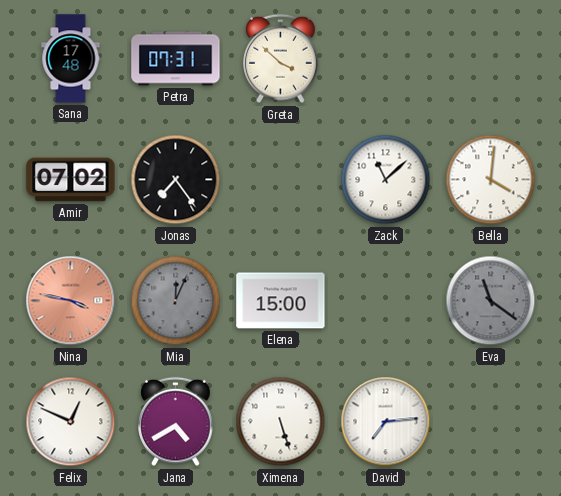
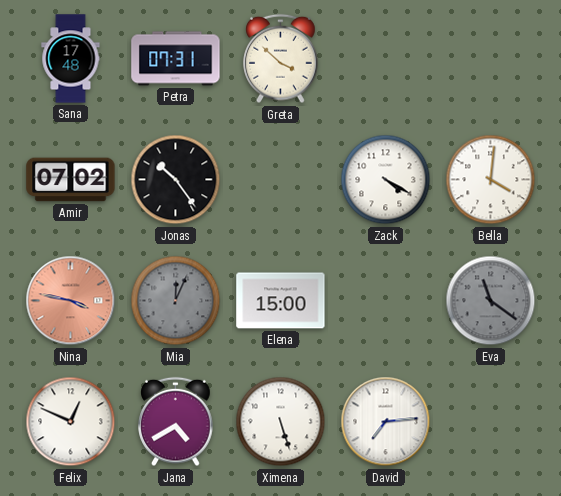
Jonas: 7:24 -> 10:24
Zack: 11:08 -> 4:20
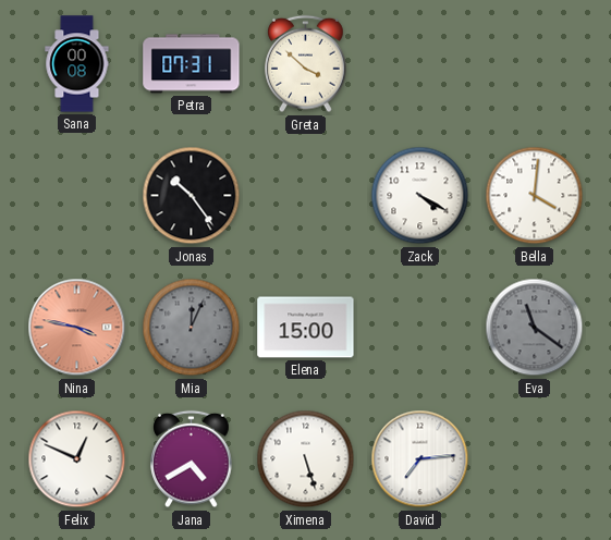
Sana: 17:48 -> 00:08
Amir: 07:02 -> none
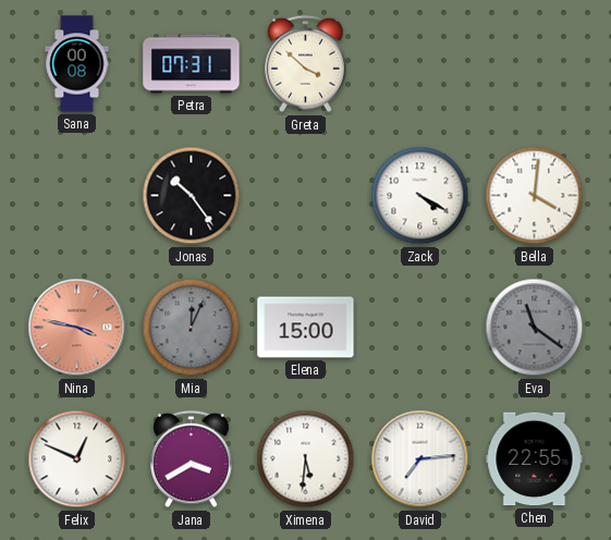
Jana: 4:40 -> 3:40
Ximena: 5:27 -> 5:31
Chen: none -> 22:55
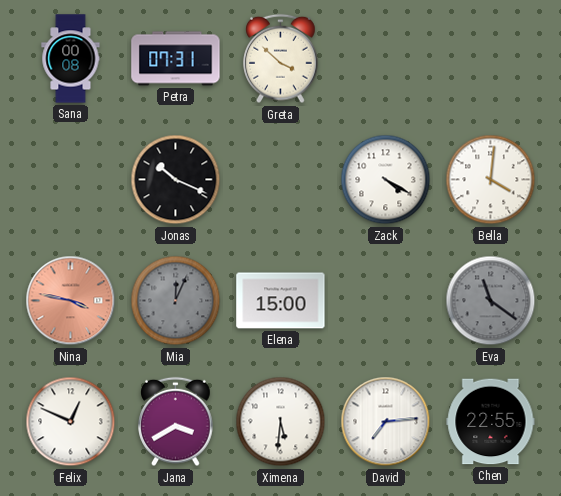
Jonas: 10:24 -> 10:19
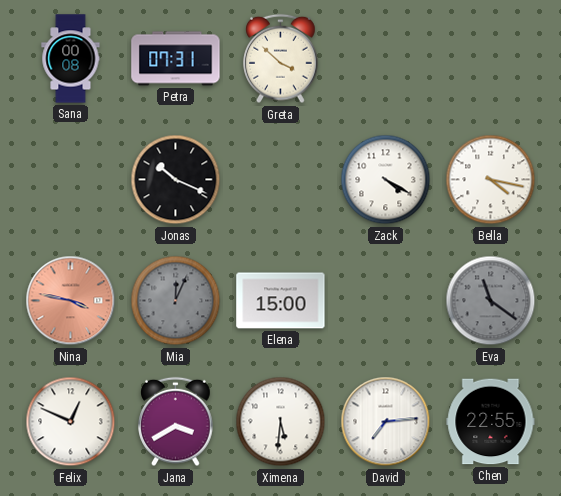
Bella: 4:01 -> 4:17
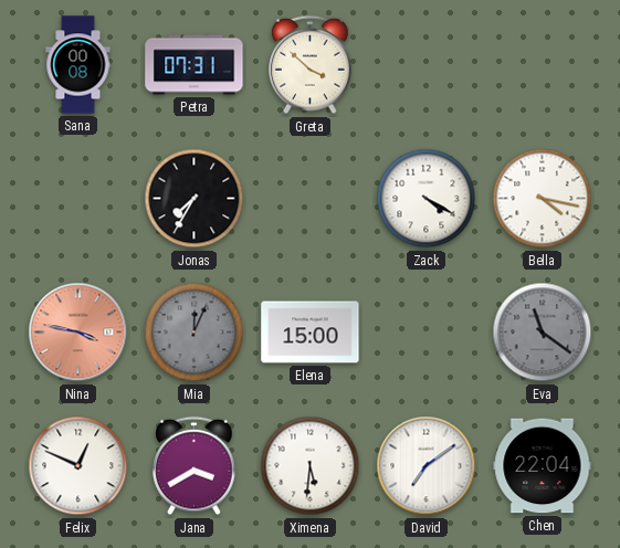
Jonas: 10:19 -> 7:35
David: 7:14 -> 7:09
Chen: 22:55 -> 22:04
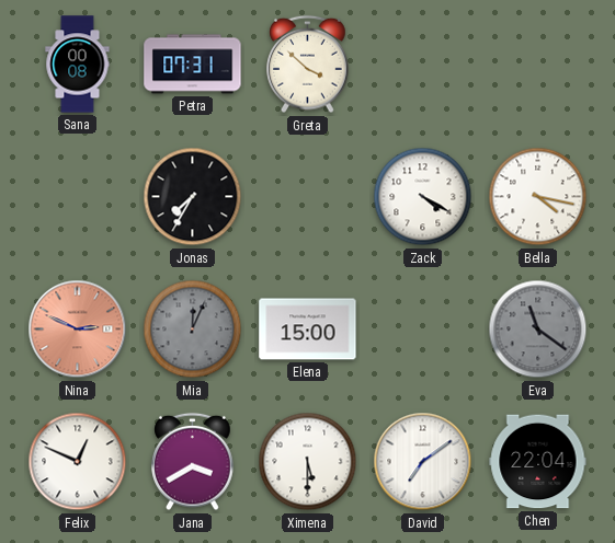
Nina: 3:47 -> 2:49
Ximena: 5:31 -> 5:30
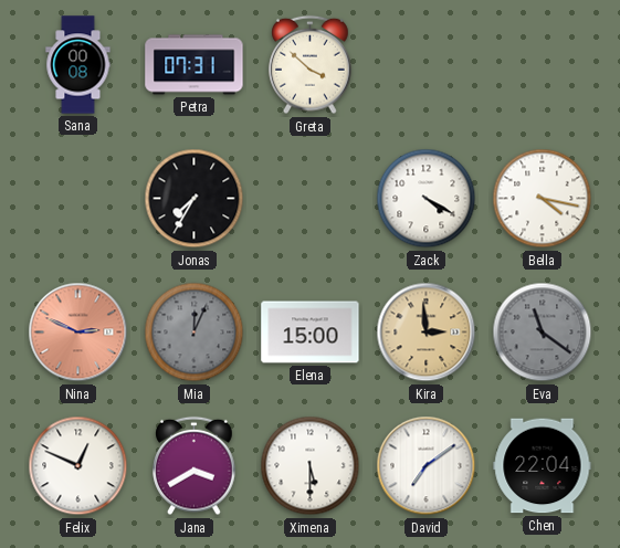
Kira: none -> 2:59
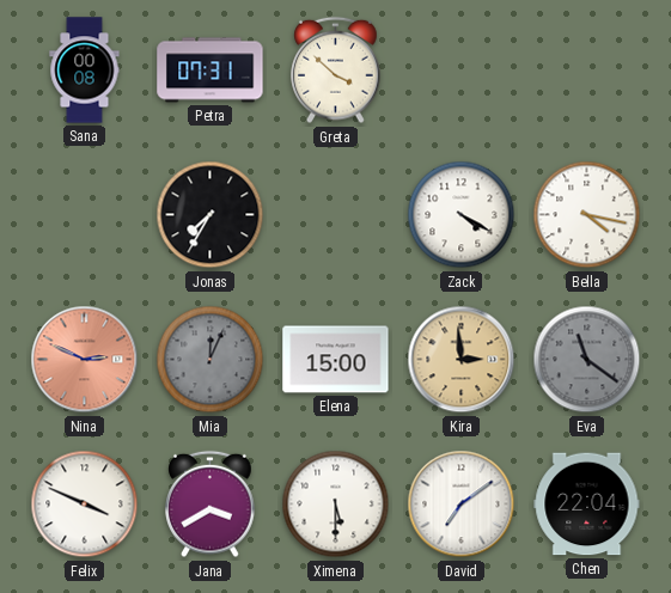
Felix: 12:49 -> 3:49
